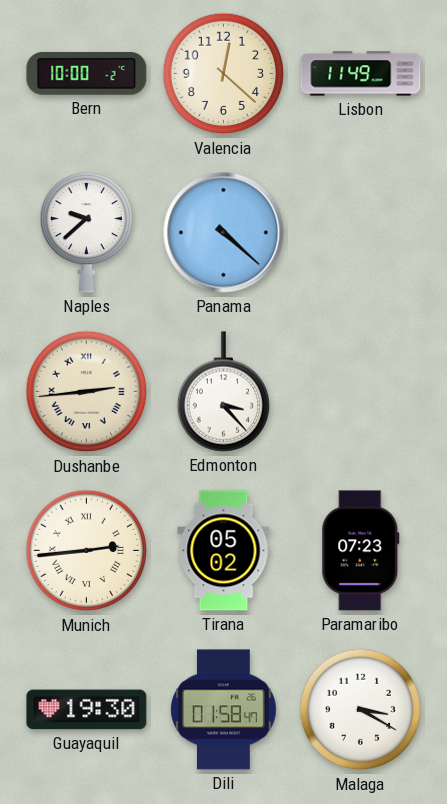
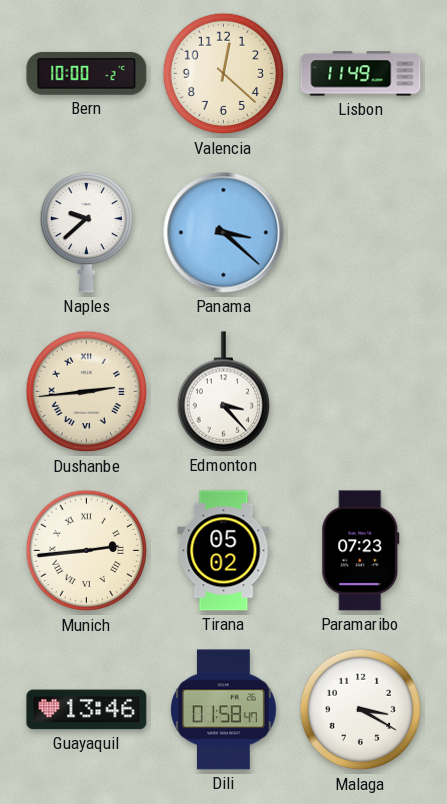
Panama: 4:22 -> 3:22
Guayaquil: 19:30 -> 13:46
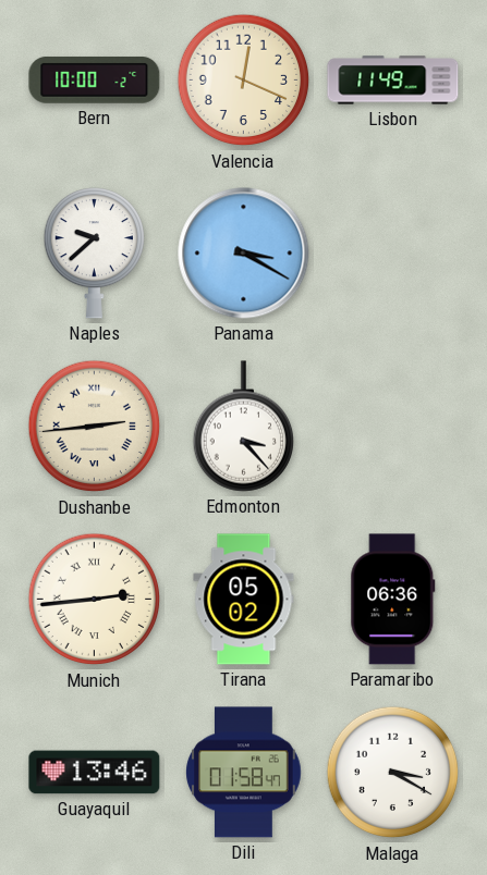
Valencia: 12:22 -> 12:19
Panama: 3:22 -> 3:20
Paramaribo: 07:23 -> 06:36
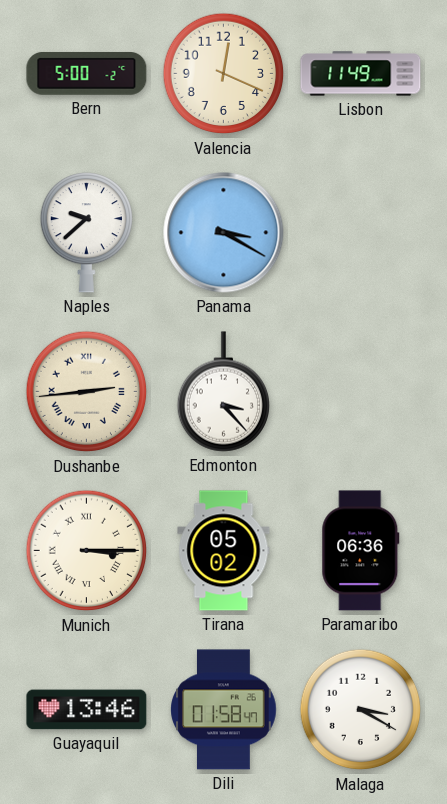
Bern: 10:00 -> 5:00
Munich: 2:44 -> 3:15
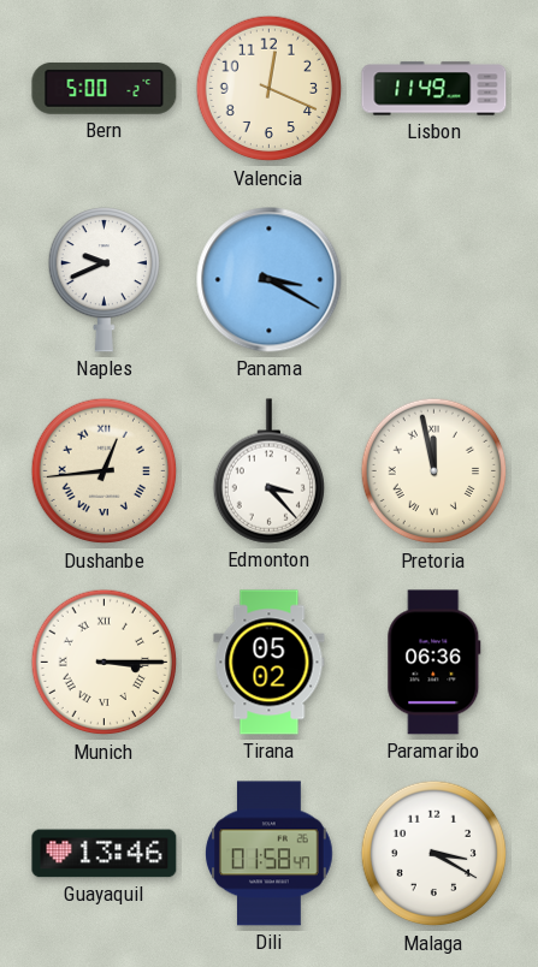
Naples: 9:38 -> 9:41
Dushanbe: 2:44 -> 12:44
Pretoria: none -> 11:58
